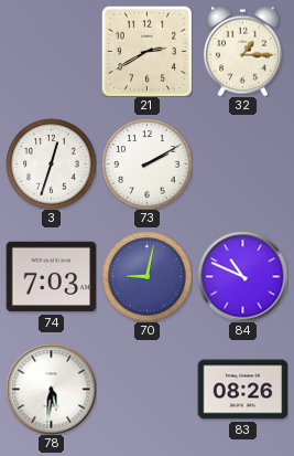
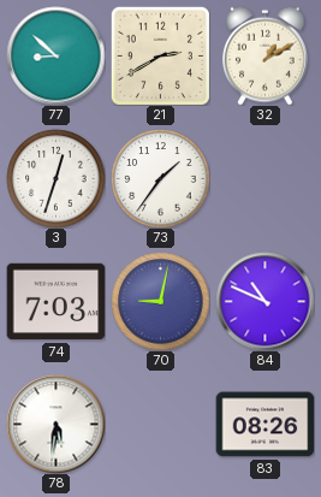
77: none -> 8:52
32: 1:15 -> 1:10
73: 2:10 -> 1:36
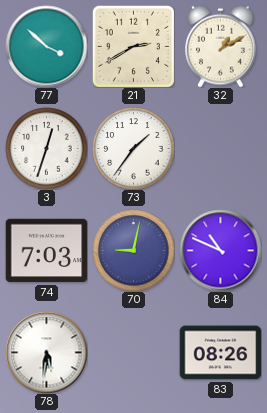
77: 8:52 -> 3:52
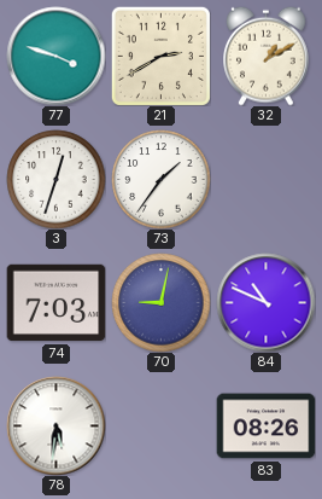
77: 3:52 -> 3:48
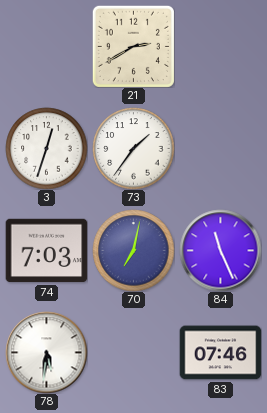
77: 3:48 -> none
32: 1:10 -> none
70: 9:02 -> 7:02
84: 10:49 -> 11:26
83: 08:26 -> 07:46
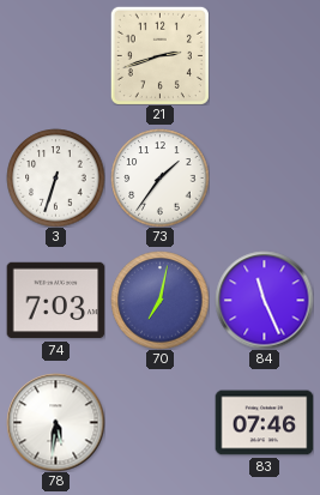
21: 2:40 -> 2:42
3: 12:33 -> 6:33
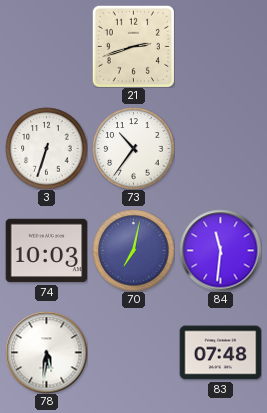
73: 1:36 -> 10:36
74: 7:03 -> 10:03
84: 11:26 -> 11:31
83: 07:46 -> 07:48
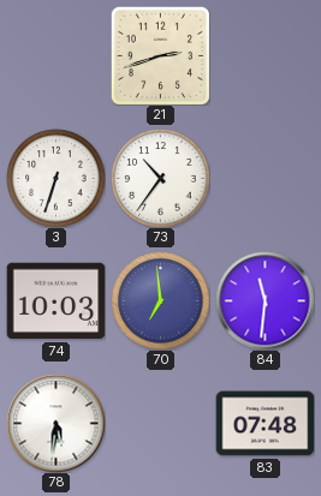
70: 7:02 -> 6:59
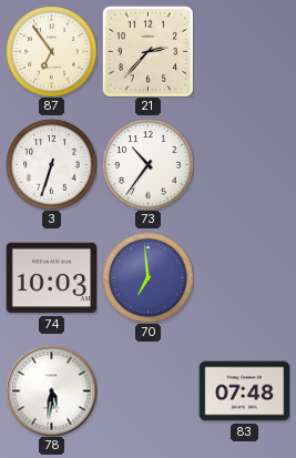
87: none -> 6:54
21: 2:42 -> 2:37
84: 11:31 -> none
